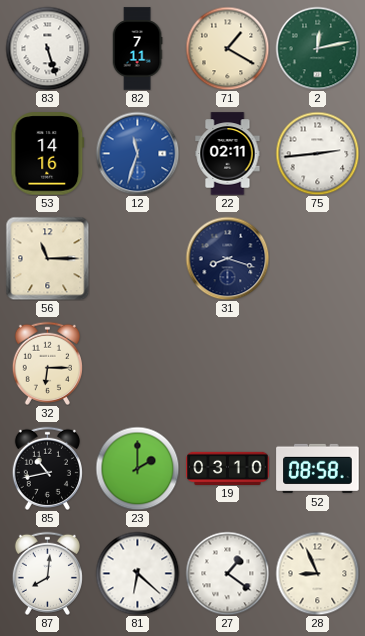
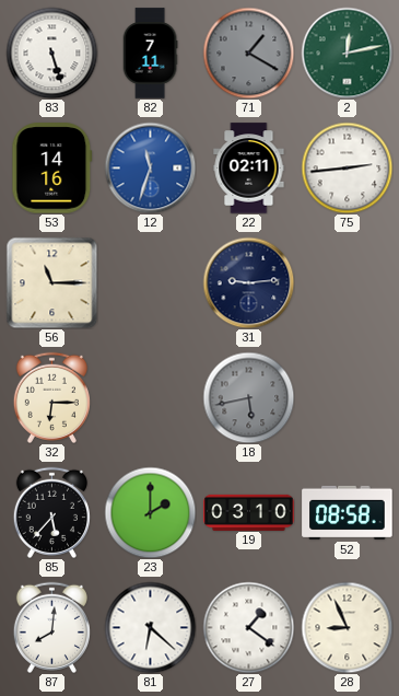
71 dial: cream -> grey
31: 8:18 -> 9:14
18: none -> 5:43
85: 10:43 -> 5:37
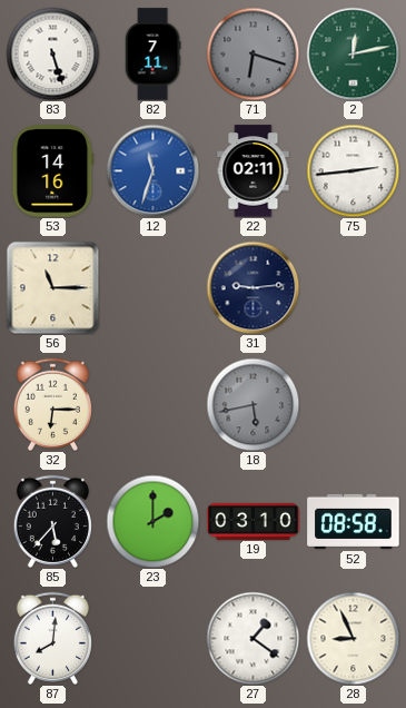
71: 1:20 -> 6:18
81: 6:22 -> none
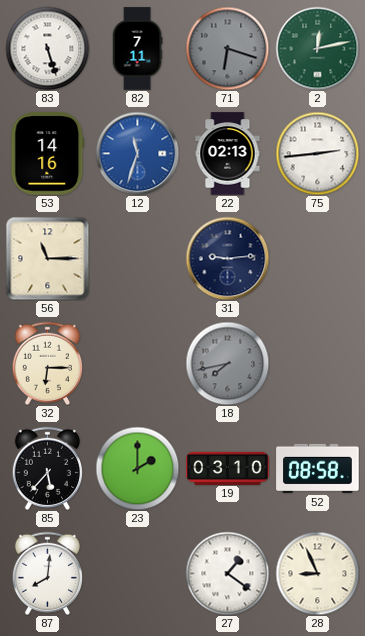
22: 02:11 -> 02:13
18: 5:43 -> 7:43
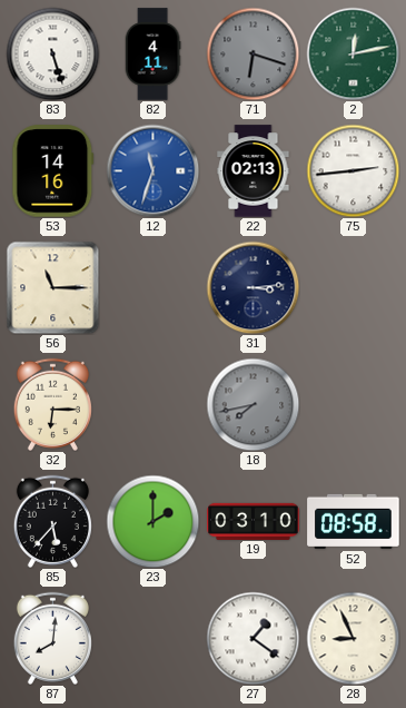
82: 7:11 -> 4:11
31: 9:14 -> 3:14
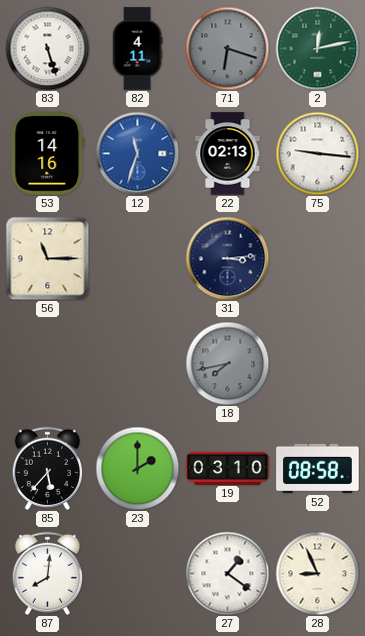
75: 2:44 -> 9:16
32: 6:15 -> none
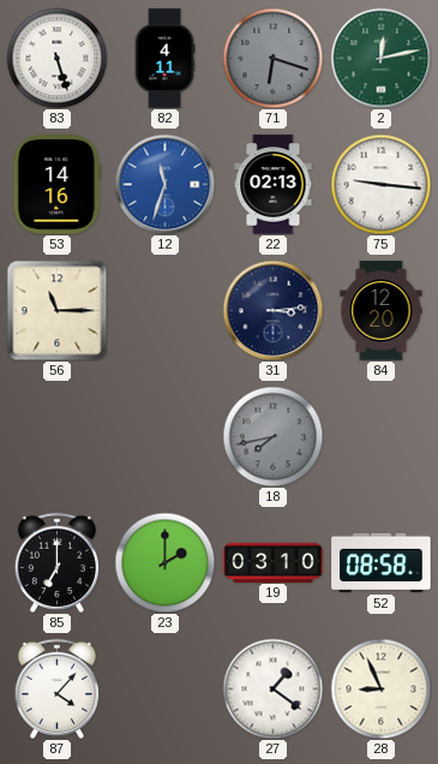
84: none -> 12:20
85: 5:37 -> 7:00
87: 8:01 -> 4:07
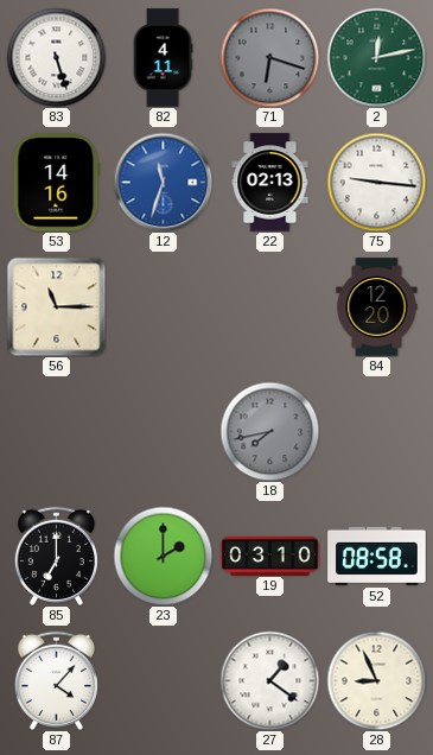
31: 3:14 -> none
